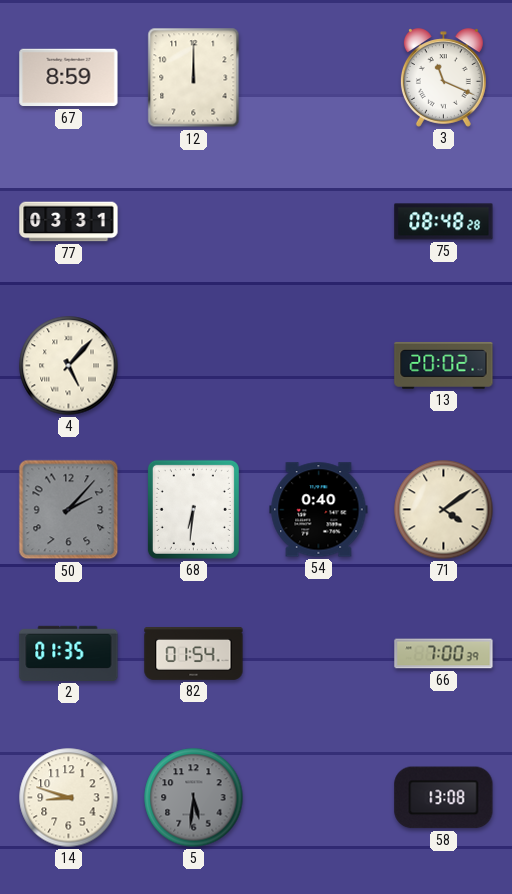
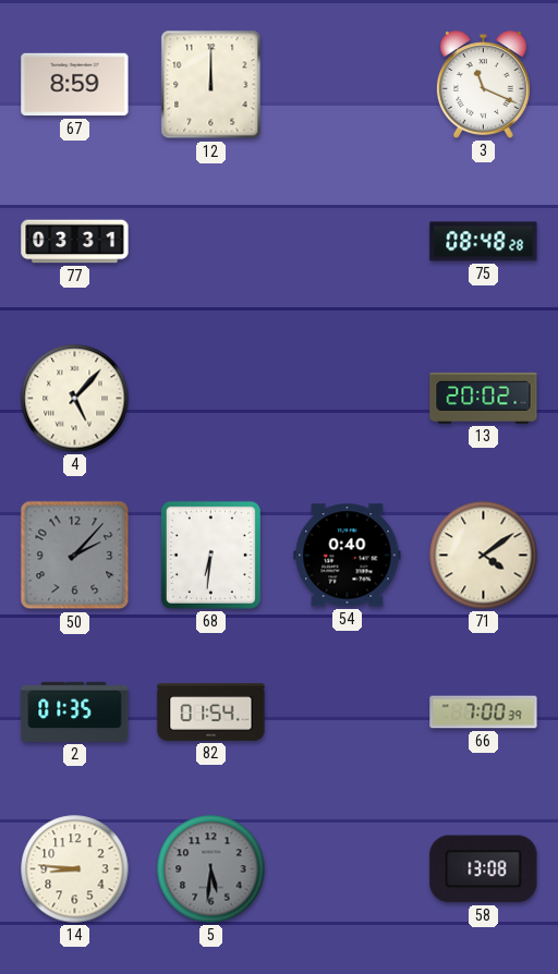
14: 8:48 -> 8:46
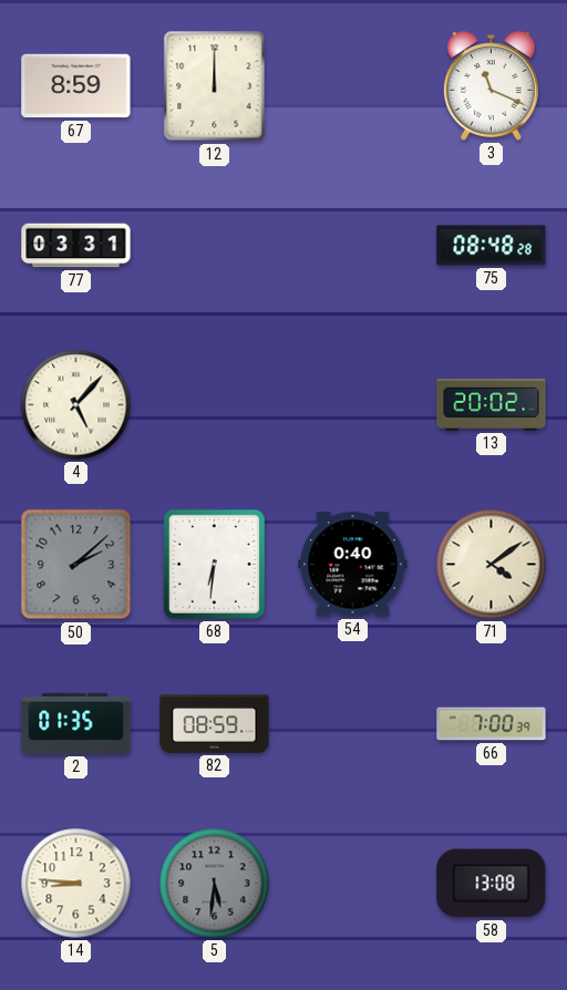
50: 2:07 -> 2:08
82: 01:54 -> 08:59
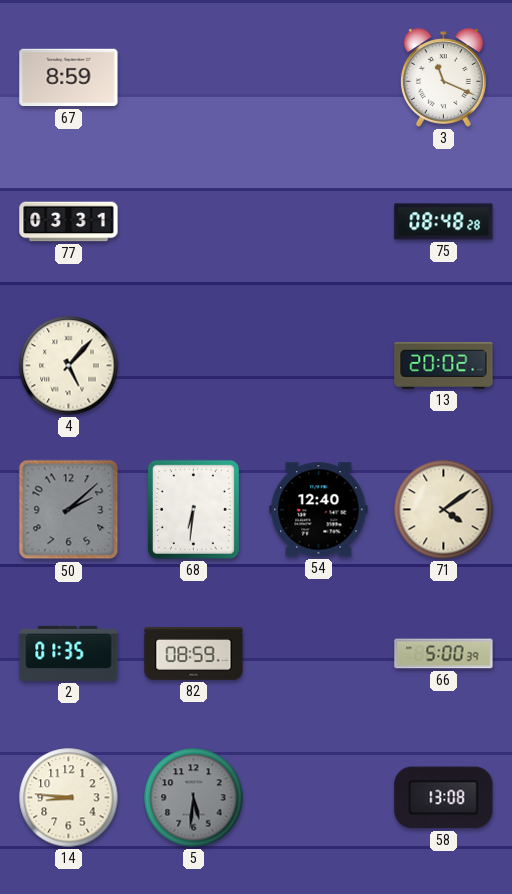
12: 12:00 -> none
54: 0:40 -> 12:40
66: 7:00 -> 5:00
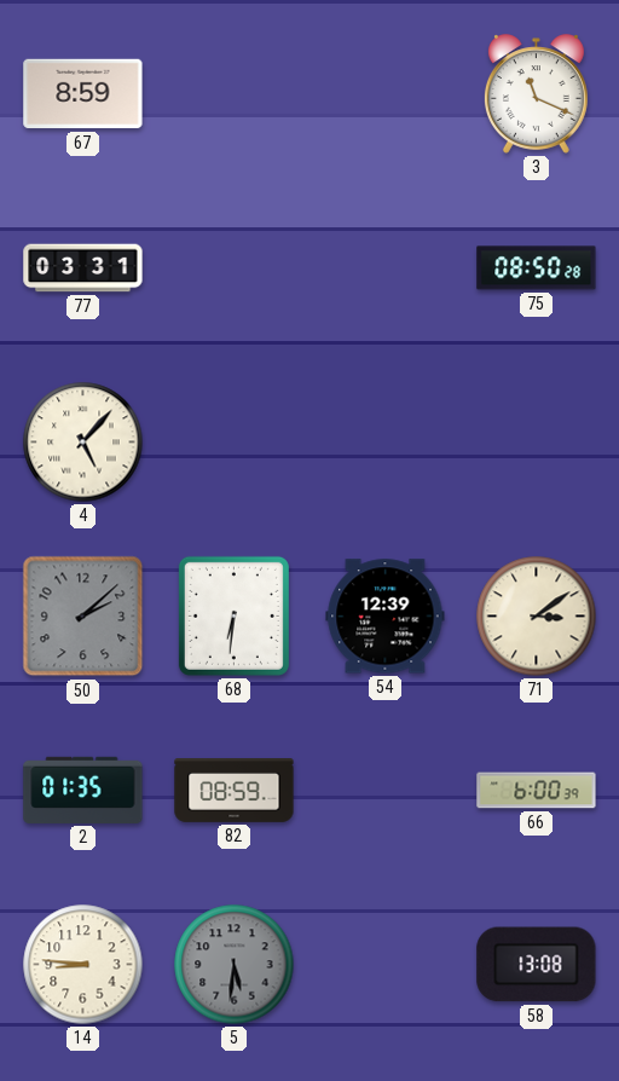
75: 08:48 -> 08:50
13: 20:02 -> none
54: 12:40 -> 12:39
71: 4:09 -> 3:09
66: 5:00 -> 6:00
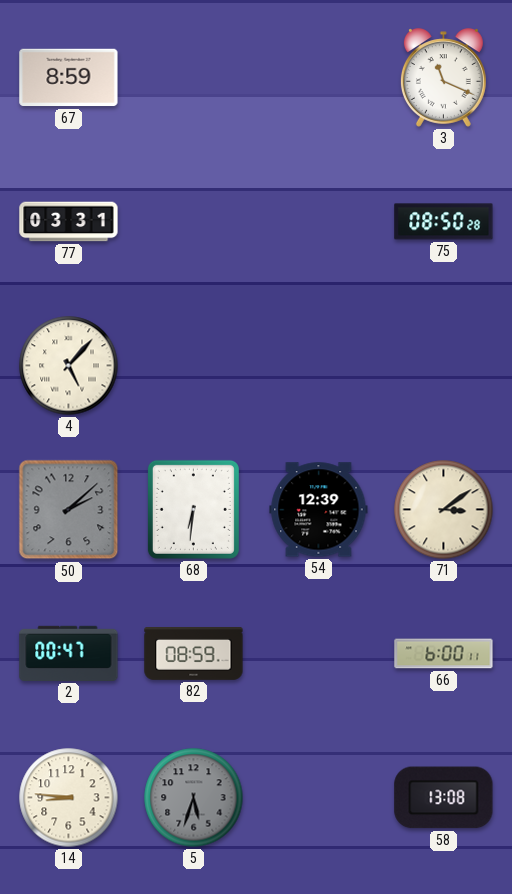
2: 01:35 -> 00:47
66: 6:00:39 -> 6:00:11
5: 5:31 -> 5:33
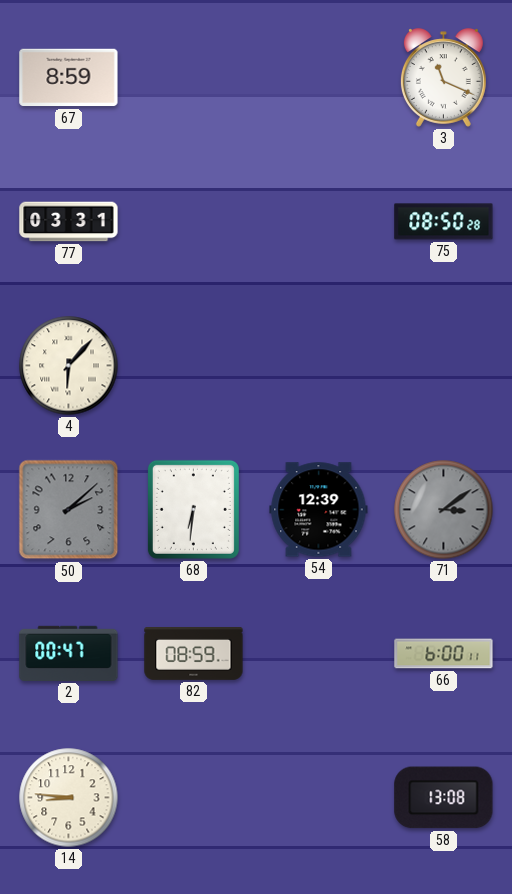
4: 5:07 -> 6:07
71 dial: cream -> grey
5: 5:33 -> none
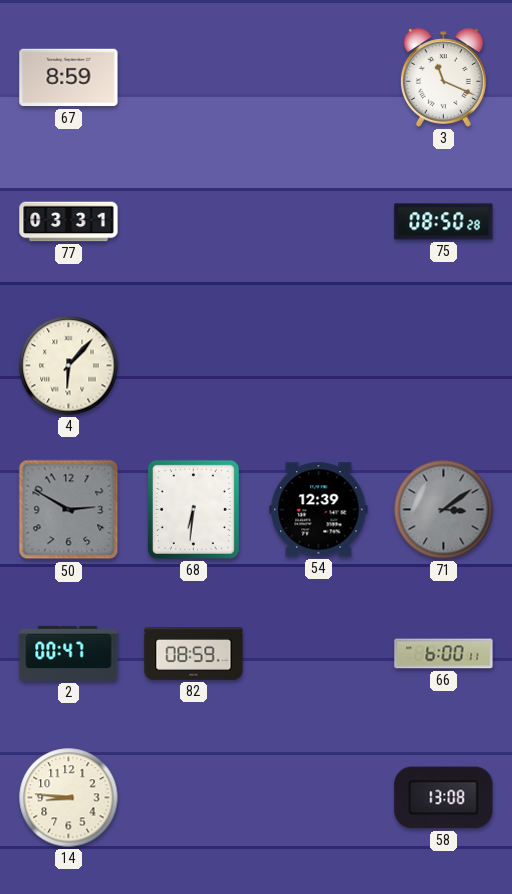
50: 2:08 -> 2:50
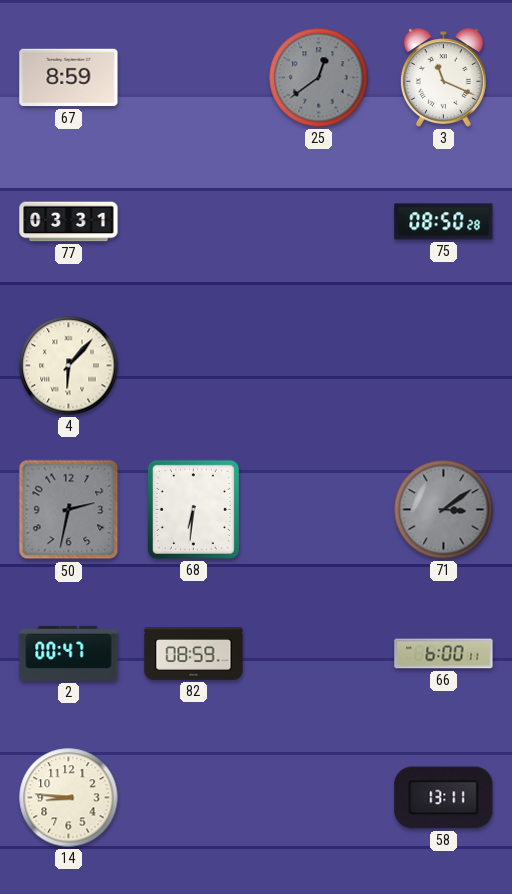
25: none -> 12:39
50: 2:50 -> 2:32
54: 12:39 -> none
58: 13:08 -> 13:11
